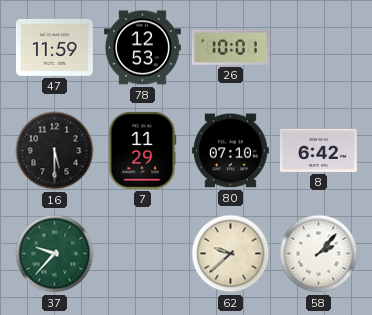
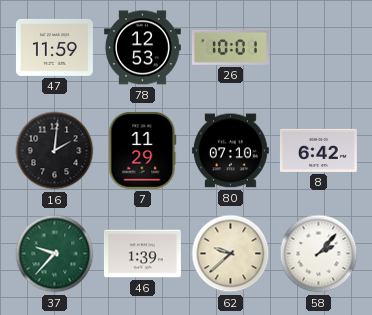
16: 5:30 -> 2:01
46: none -> 1:39
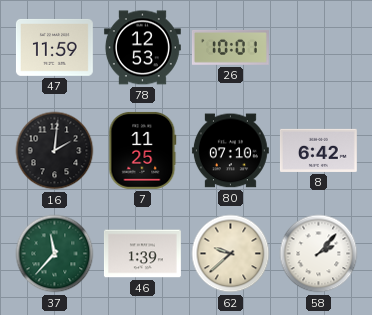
7: 11:29 -> 11:25
37: 9:37 -> 11:37
